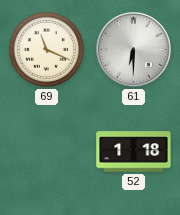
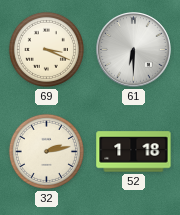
69: 11:19 -> 3:19
32: none -> 2:13
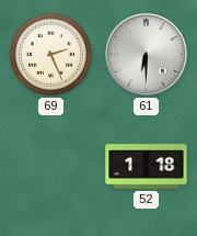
69: 3:19 -> 2:26
32: 2:13 -> none
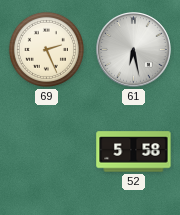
61: 6:30 -> 6:28
52: 1:18 -> 5:58
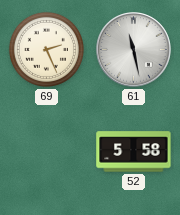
61: 6:28 -> 11:28
